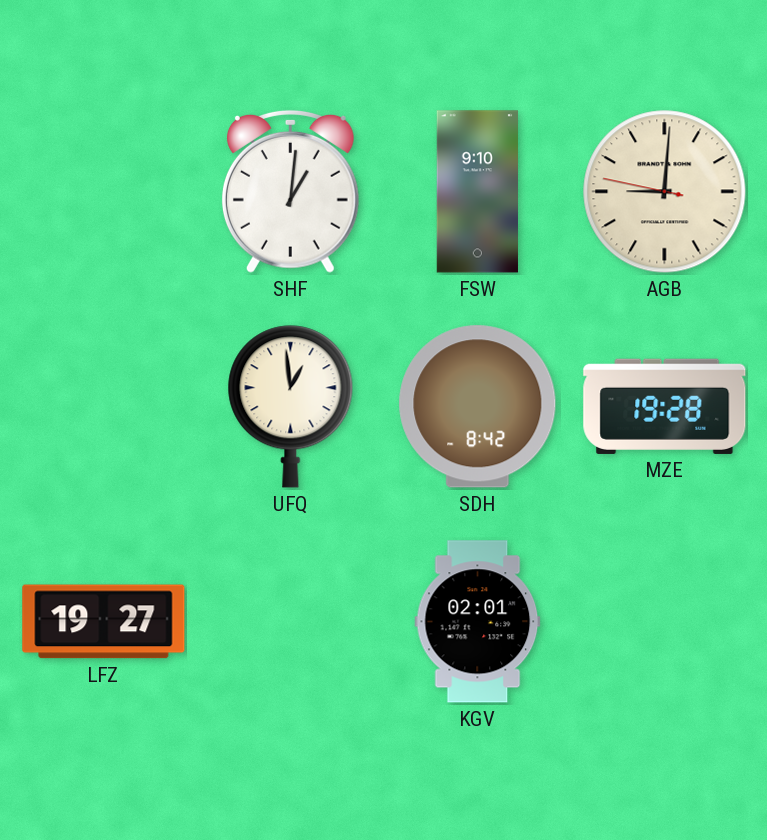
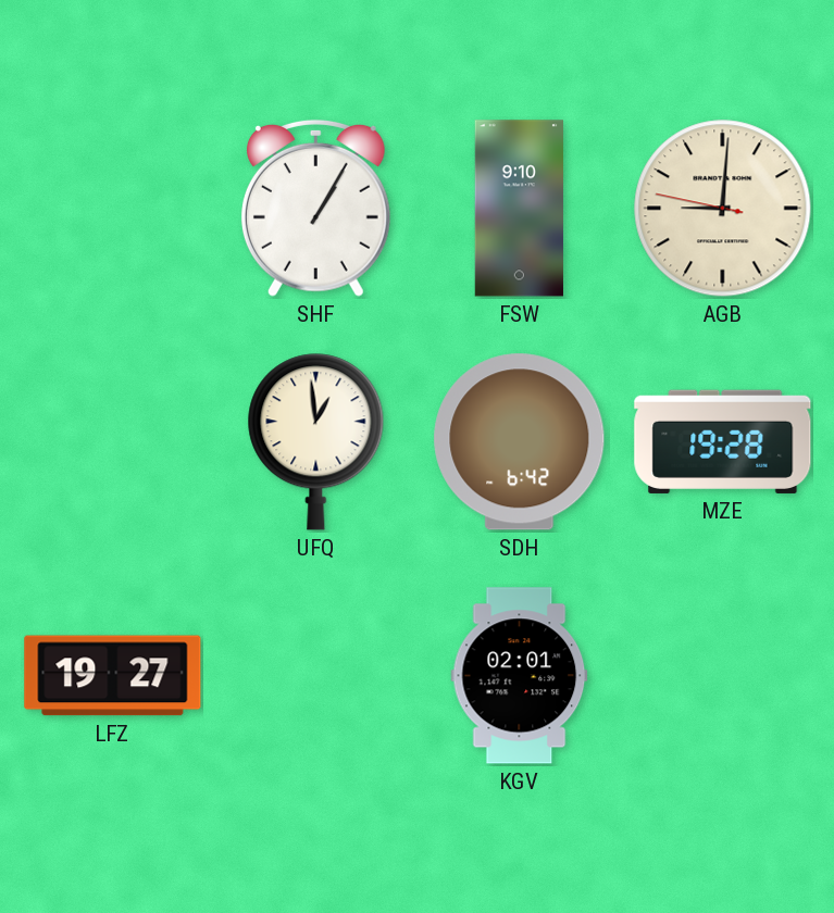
SHF: 1:01 -> 1:05
SDH: 8:42 -> 6:42
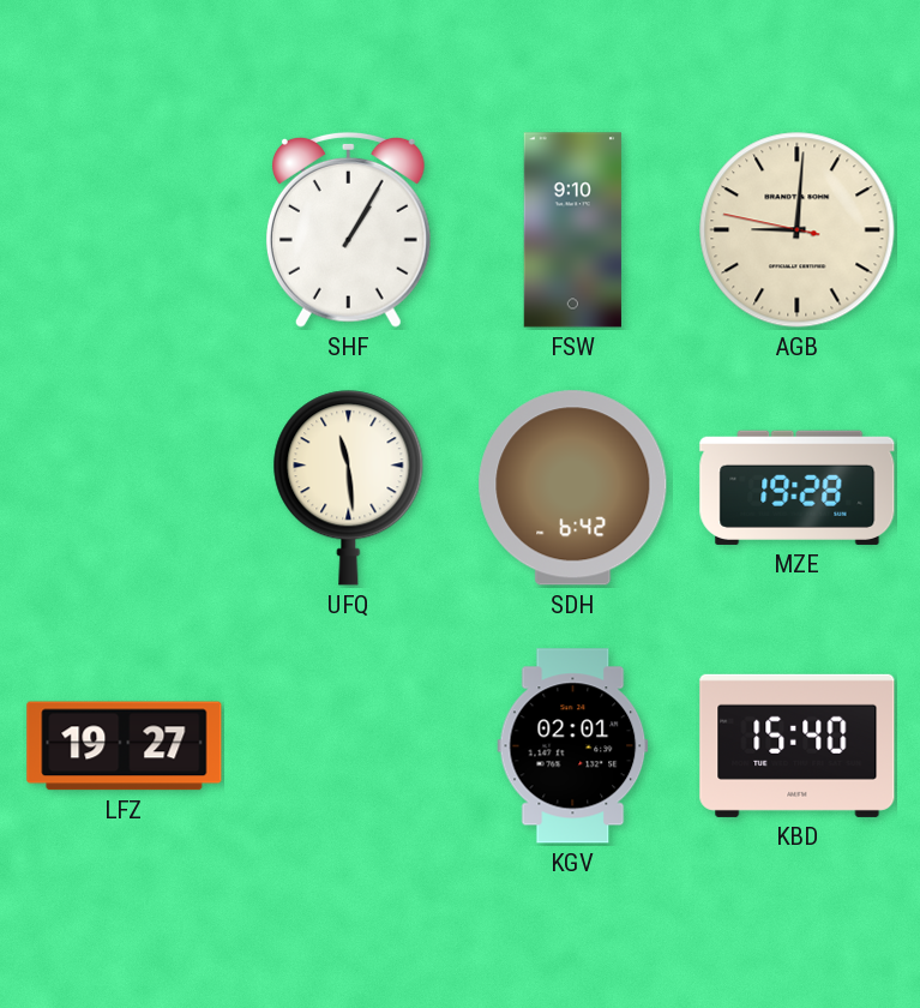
UFQ: 12:59 -> 11:29
KBD: none -> 15:40
